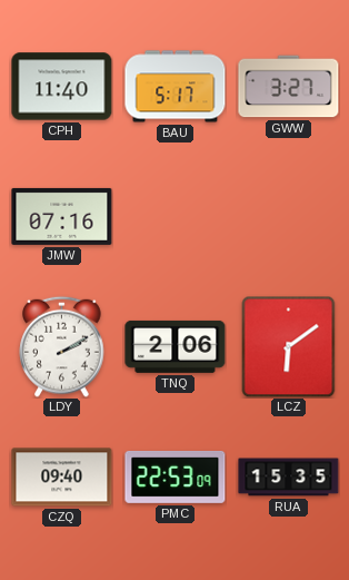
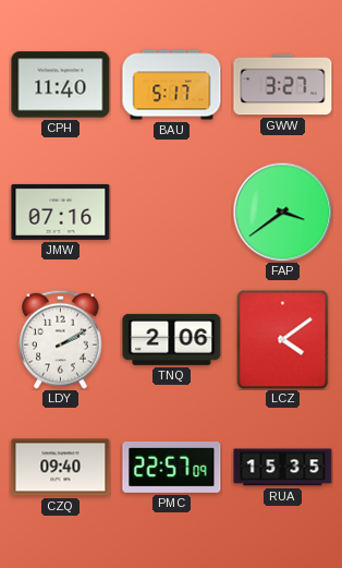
FAP: none -> 3:39
LCZ: 6:09 -> 4:09
PMC: 22:53 -> 22:57
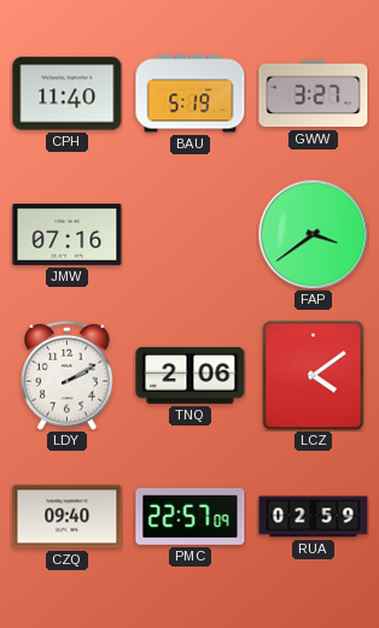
BAU: 5:17 -> 5:19
RUA: 15:35 -> 02:59
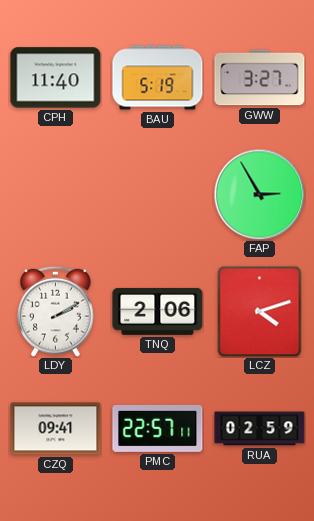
JMW: 07:16 -> none
FAP: 3:39 -> 2:55
LCZ: 4:09 -> 4:12
CZQ: 09:40 -> 09:41
PMC: 22:57:09 -> 22:57:11
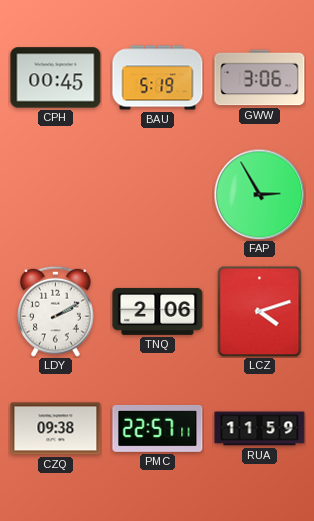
CPH: 11:40 -> 00:45
GWW: 3:27 -> 3:06
CZQ: 09:41 -> 09:38
RUA: 02:59 -> 11:59
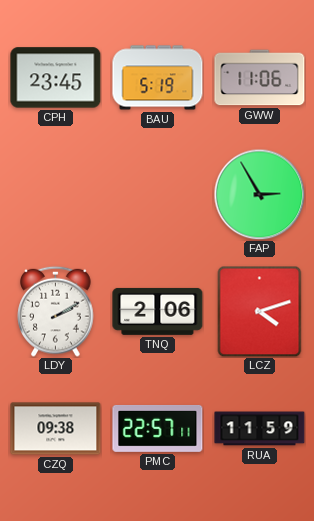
CPH: 00:45 -> 23:45
GWW: 3:06 -> 11:06
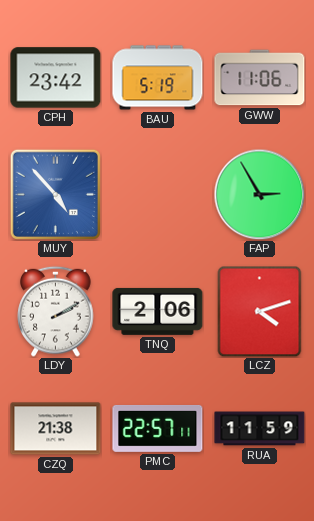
CPH: 23:45 -> 23:42
MUY: none -> 4:53
CZQ: 09:38 -> 21:38
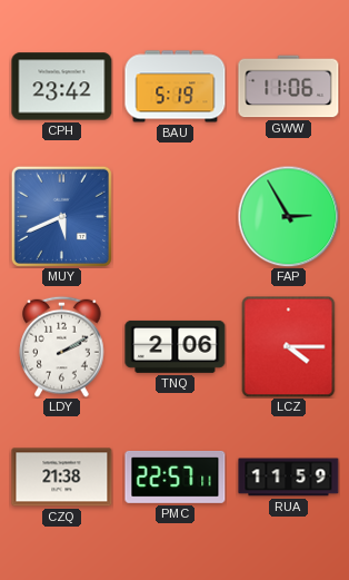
MUY: 4:53 -> 5:41
LCZ: 4:12 -> 4:15
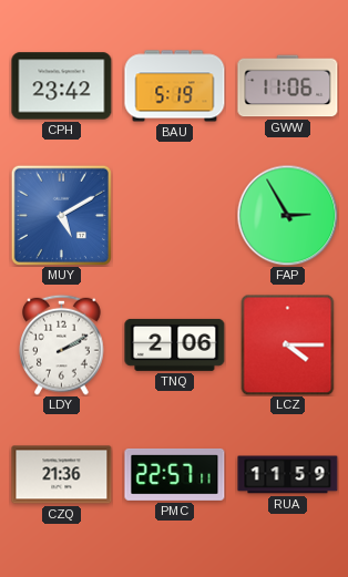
MUY: 5:41 -> 5:10
CZQ: 21:38 -> 21:36
